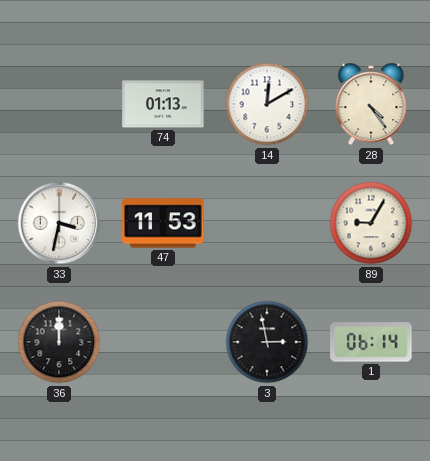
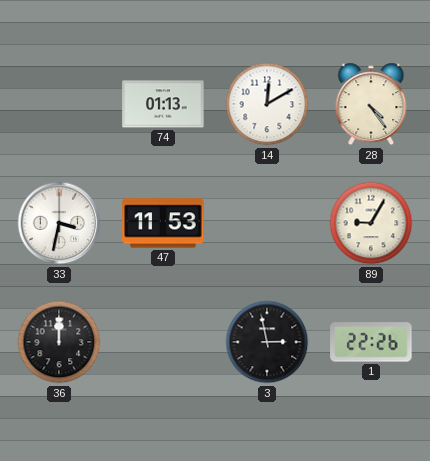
1: 06:14 -> 22:26
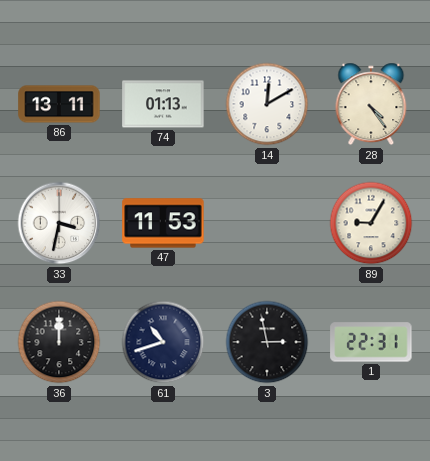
86: none -> 13:11
61: none -> 10:42
1: 22:26 -> 22:31
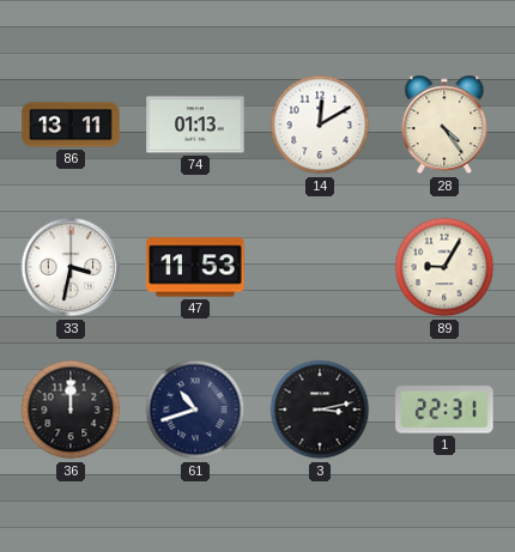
3: 2:58 -> 3:13
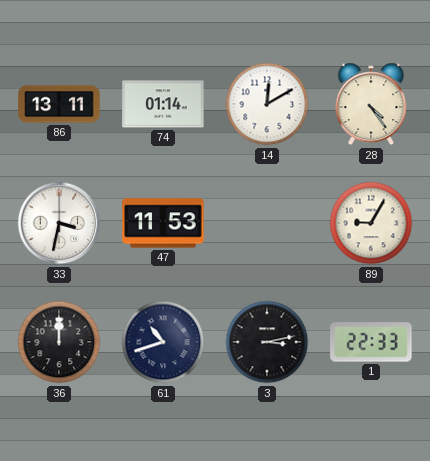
74: 01:13 -> 01:14
1: 22:31 -> 22:33
